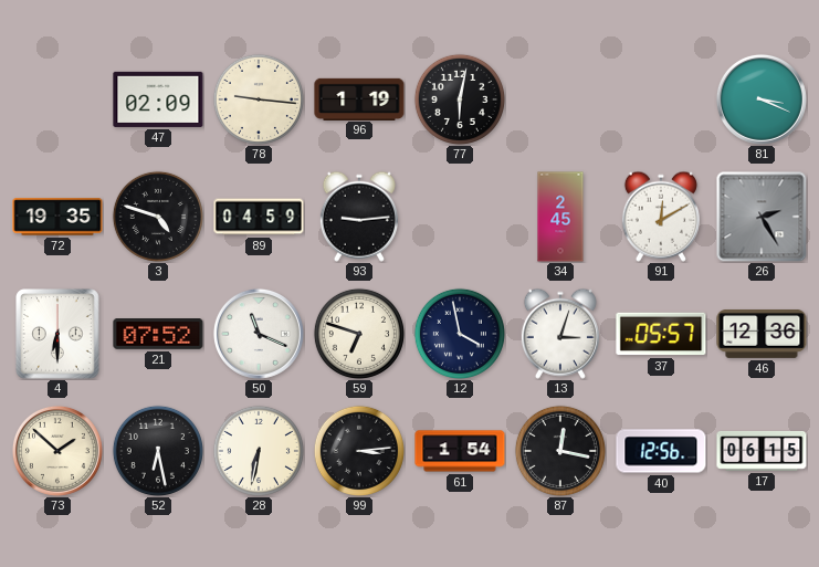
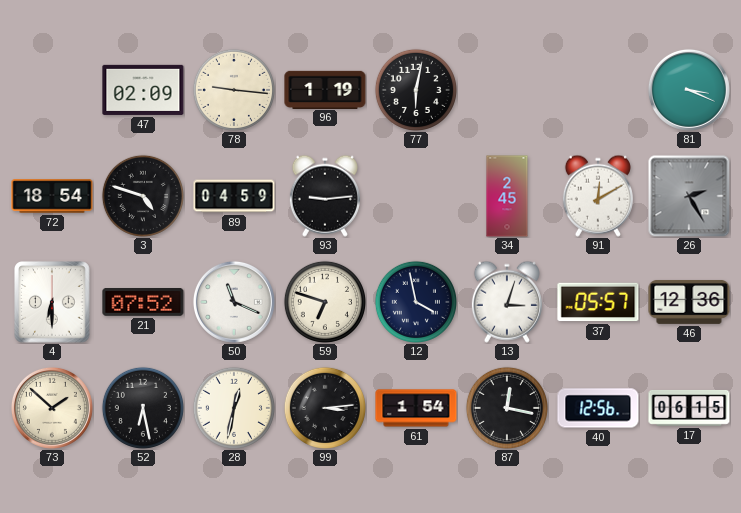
72: 19:35 -> 18:54
28: 6:32 -> 12:32
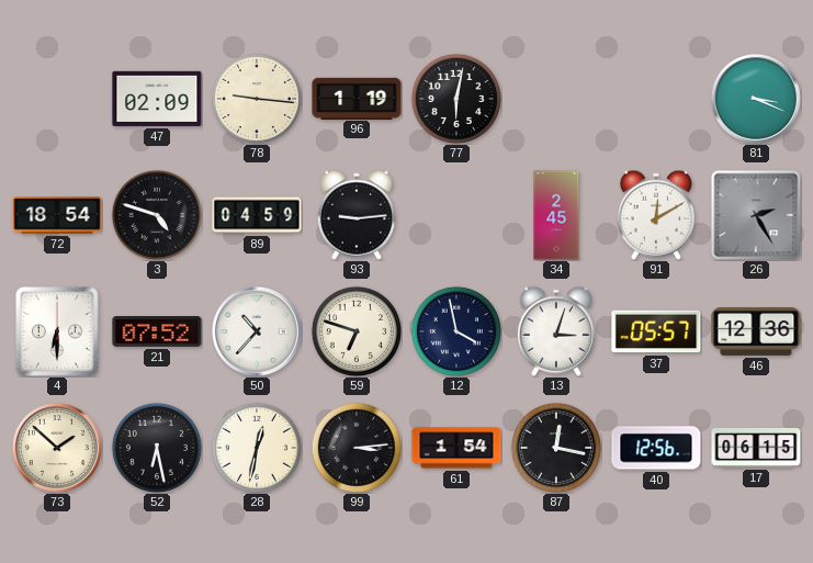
50: 11:19 -> 10:37
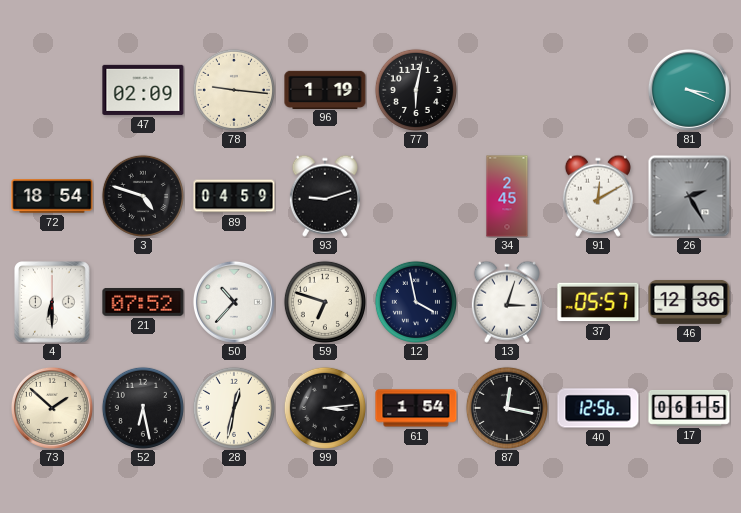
93: 9:14 -> 9:12
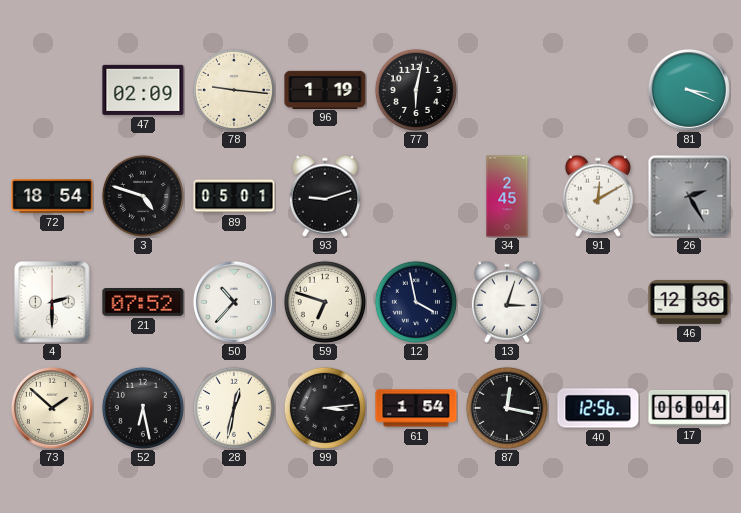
89: 04:59 -> 05:01
4: 6:30 -> 2:30
37: 05:57 -> none
17: 06:15 -> 06:04
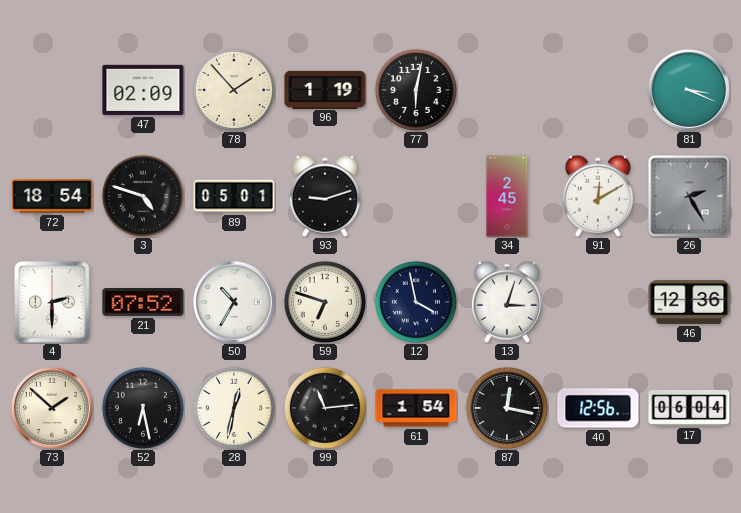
78: 9:16 -> 1:53
50: 10:37 -> 10:35
99: 3:14 -> 11:14
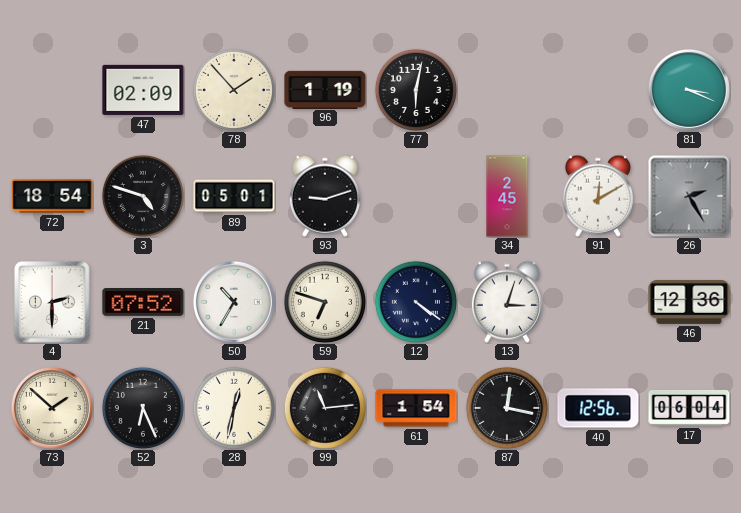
12: 3:58 -> 4:21
52: 6:28 -> 6:26
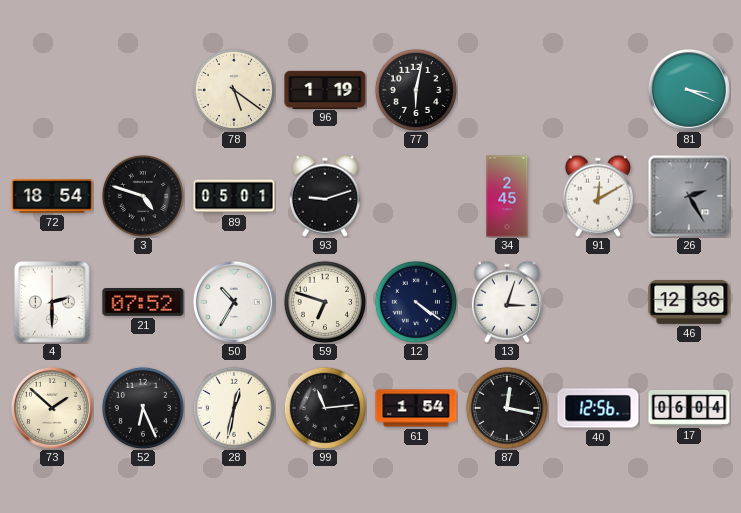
47: 02:09 -> none
78: 1:53 -> 5:21
